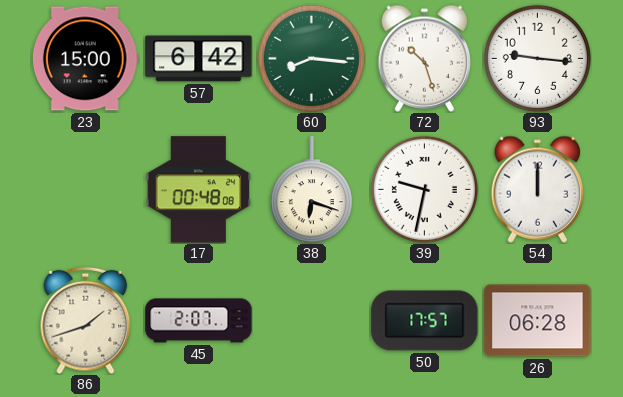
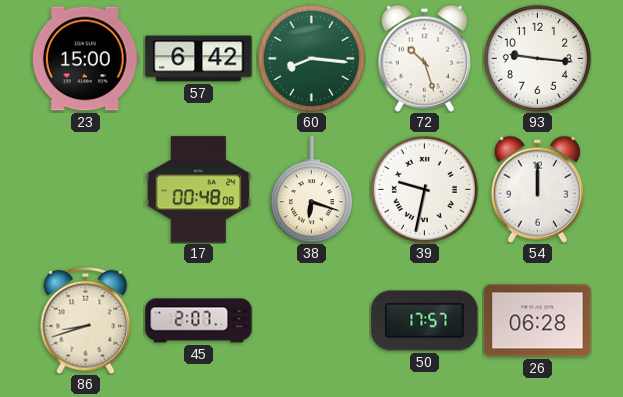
86: 1:42 -> 8:42
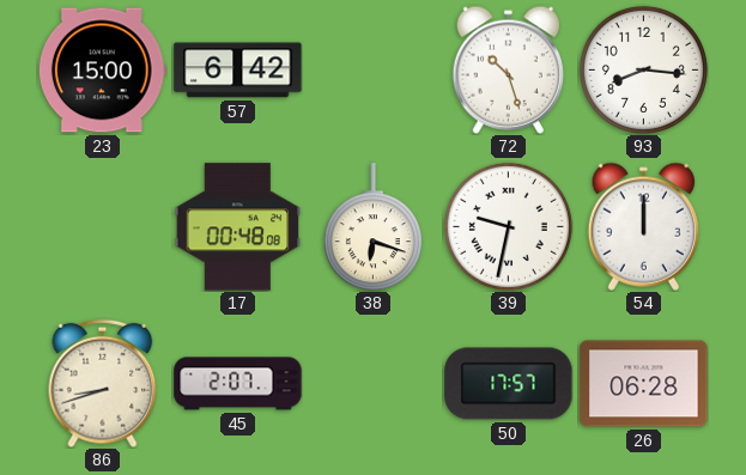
60: 8:16 -> none
93: 9:16 -> 8:16
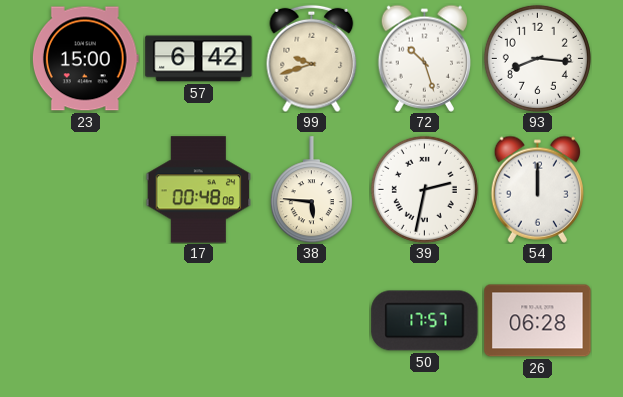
99: none -> 9:42
38: 6:18 -> 5:46
39: 9:32 -> 2:32
86: 8:42 -> none
45: 2:07 -> none
